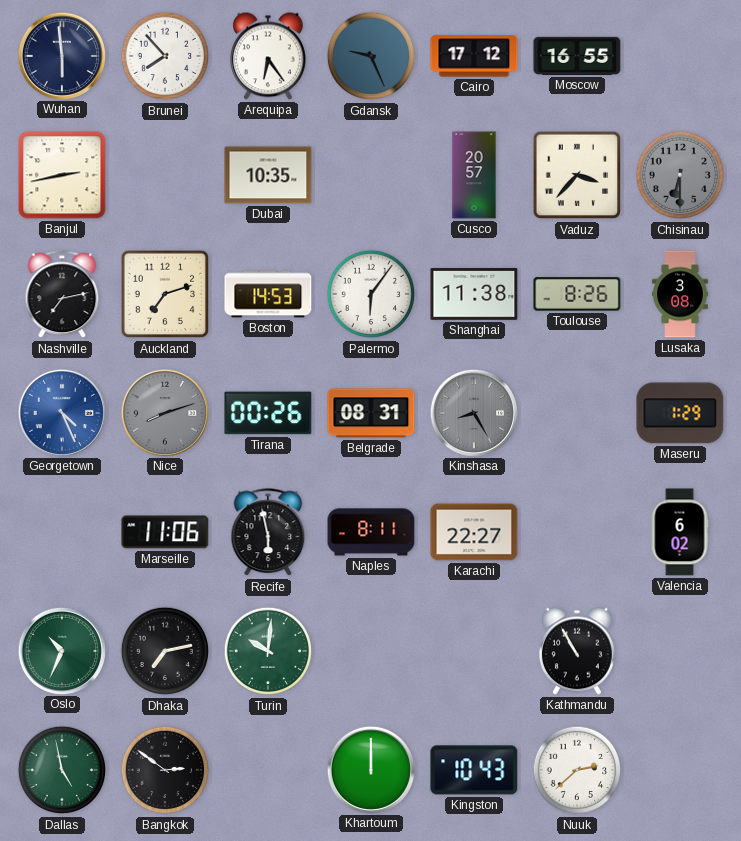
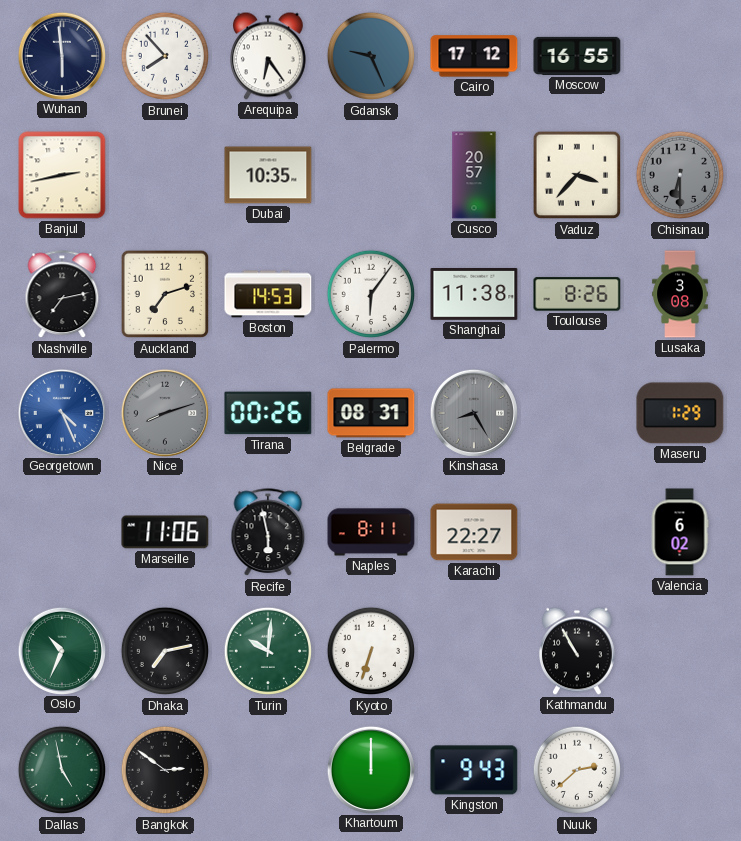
Kyoto: none -> 6:33
Kingston: 10:43 -> 9:43
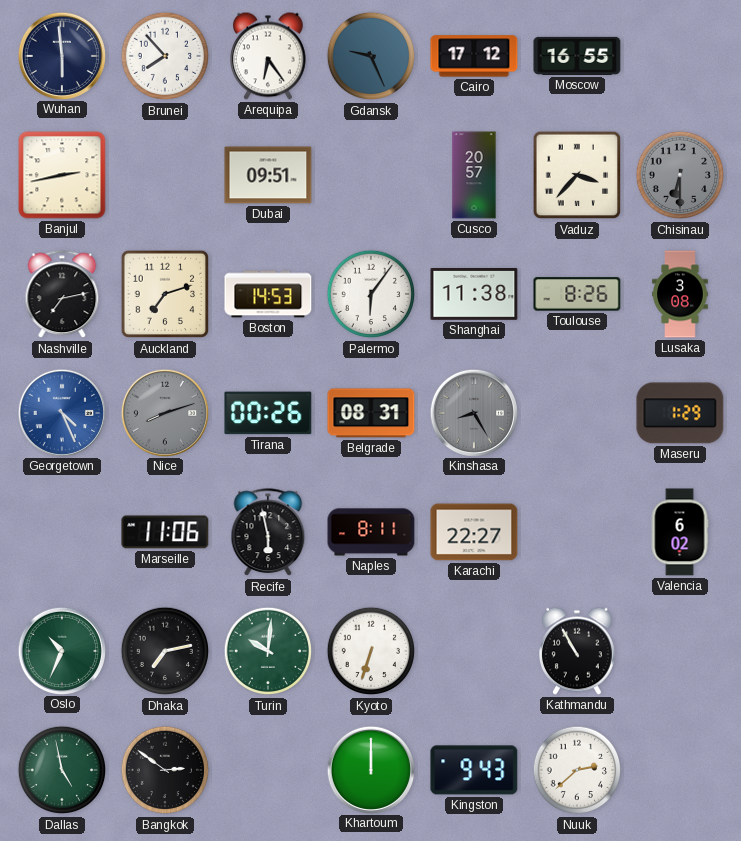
Dubai: 10:35 -> 09:51
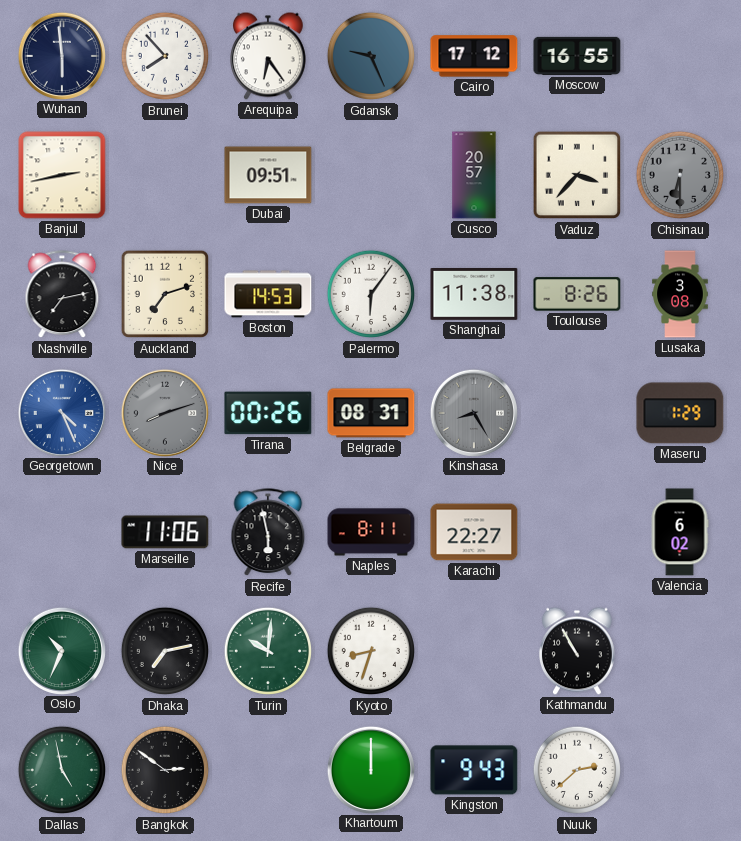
Kyoto: 6:33 -> 8:33
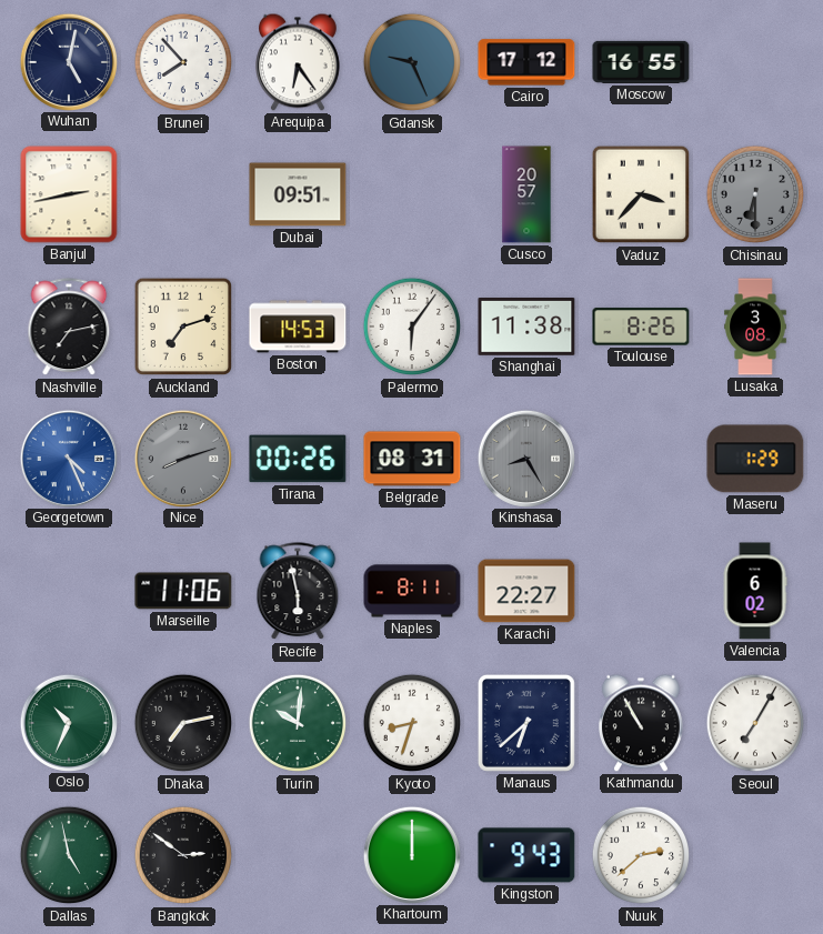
Wuhan: 5:59 -> 5:02
Manaus: none -> 6:38
Seoul: none -> 7:05
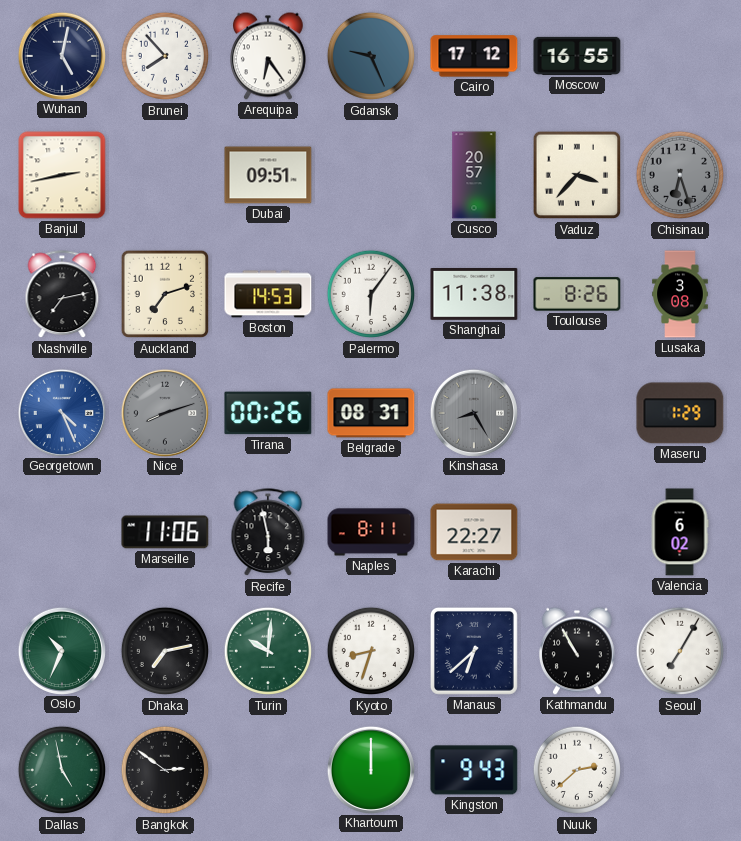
Chisinau: 6:30 -> 6:27
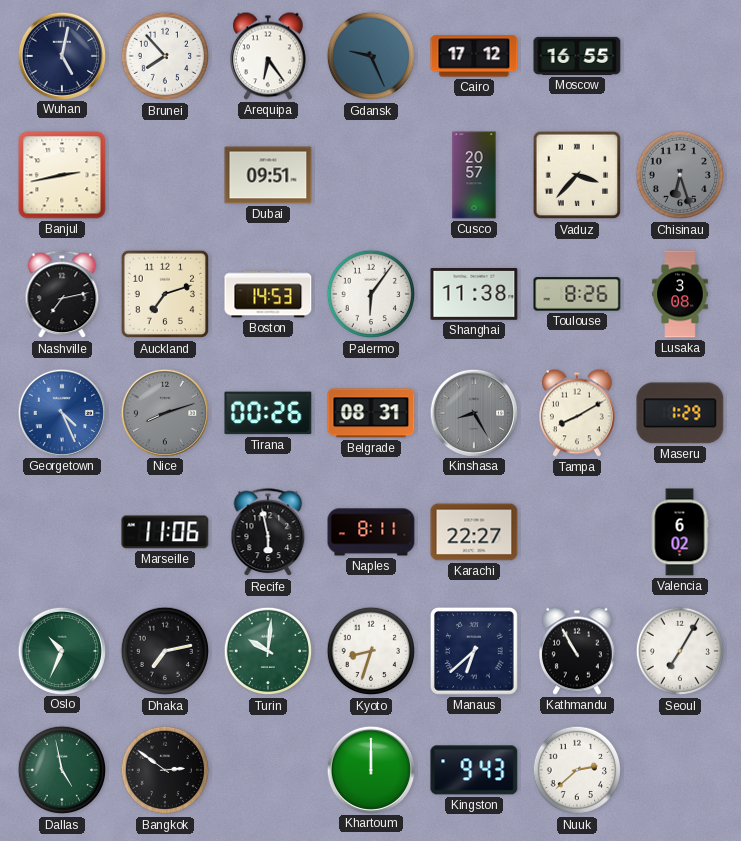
Tampa: none -> 8:10
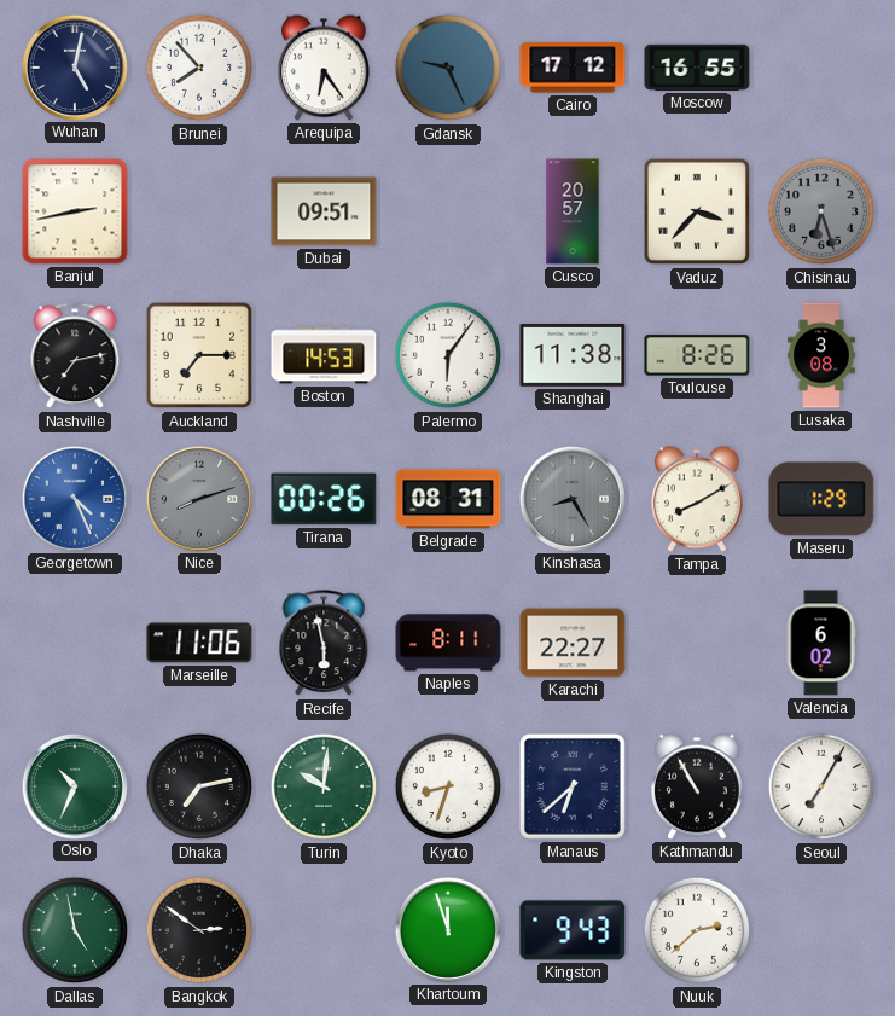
Auckland: 7:12 -> 7:15
Khartoum: 12:00 -> 11:57
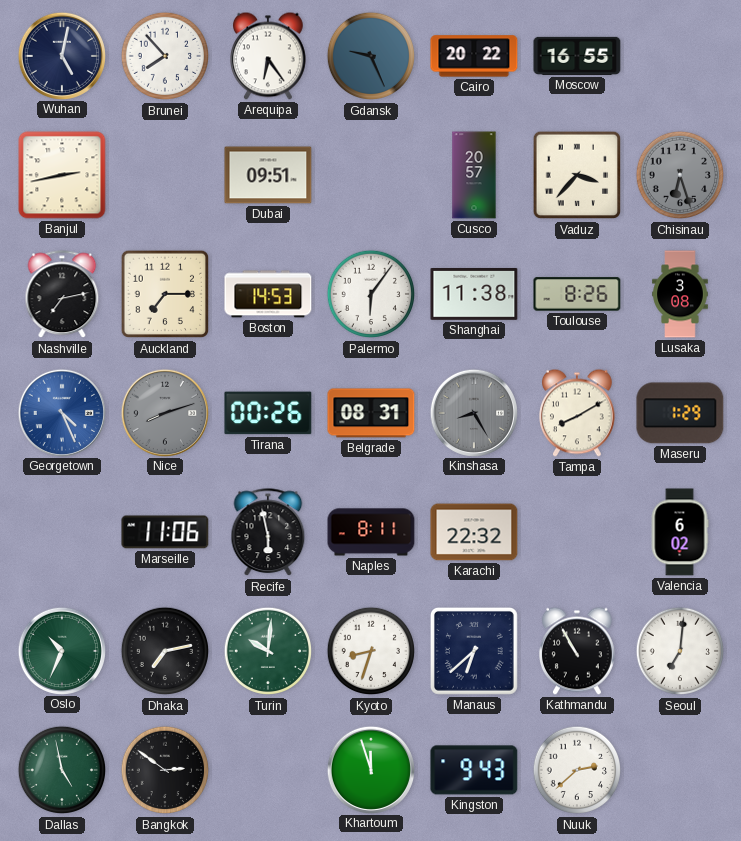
Cairo: 17:12 -> 20:22
Karachi: 22:27 -> 22:32
Seoul: 7:05 -> 7:01
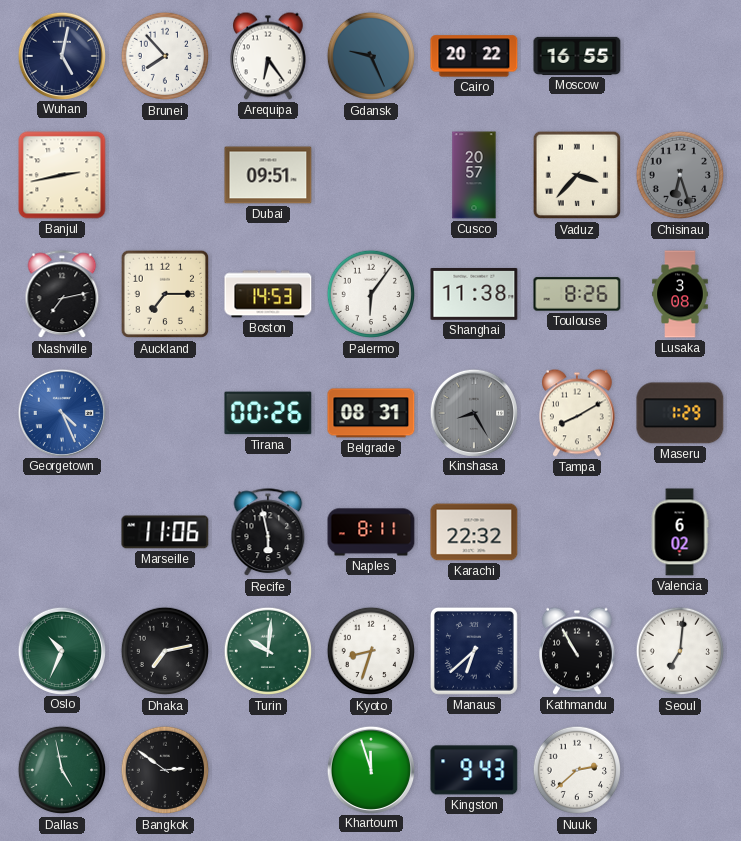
Nice: 8:12 -> none
